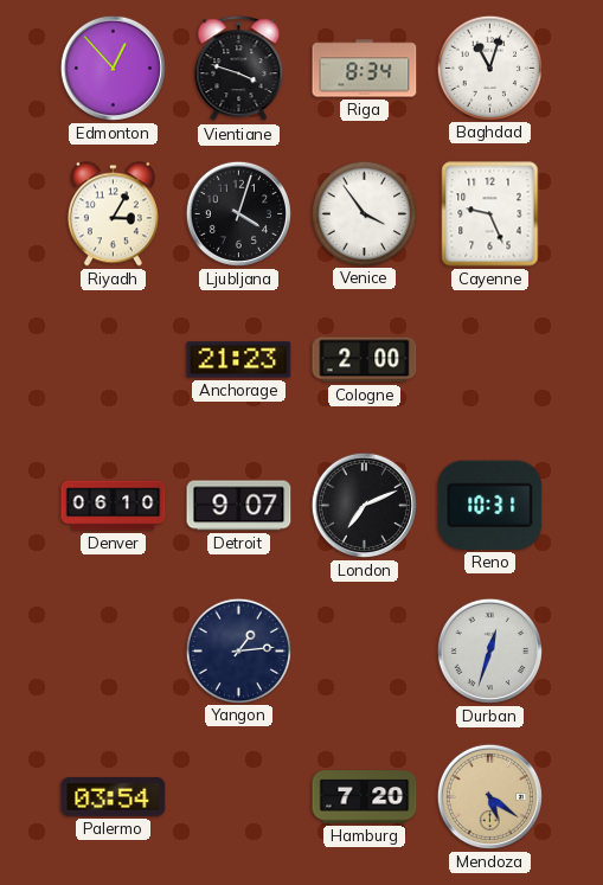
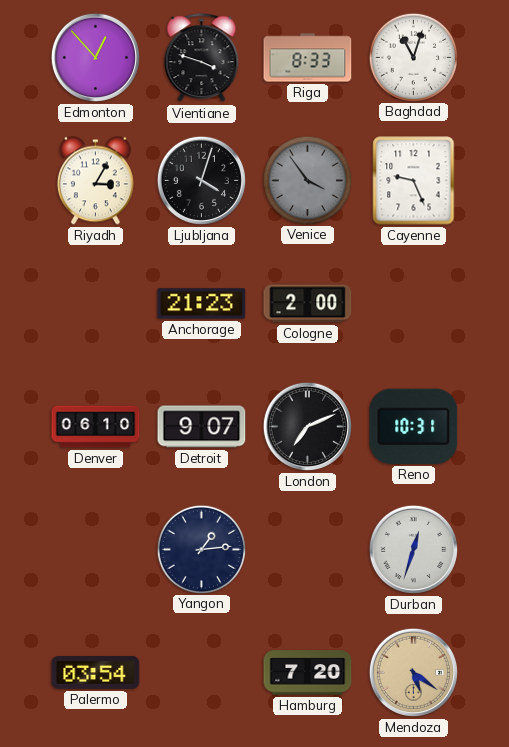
Riga: 8:34 -> 8:33
Venice dial: white -> grey
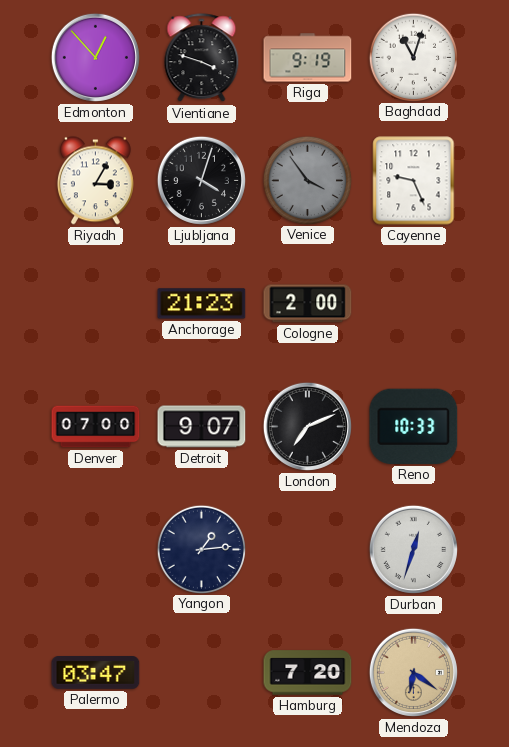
Riga: 8:33 -> 9:19
Denver: 06:10 -> 07:00
Reno: 10:31 -> 10:33
Palermo: 03:54 -> 03:47
Mendoza: 5:21 -> 6:21
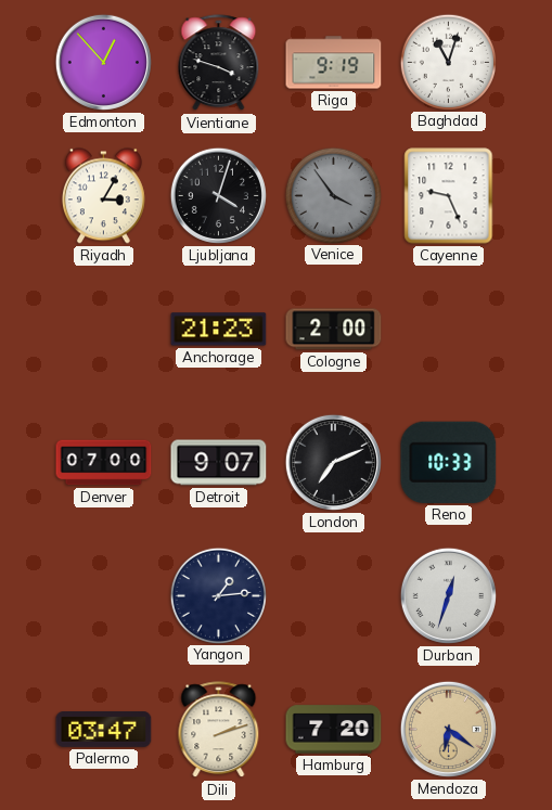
Dili: none -> 2:12
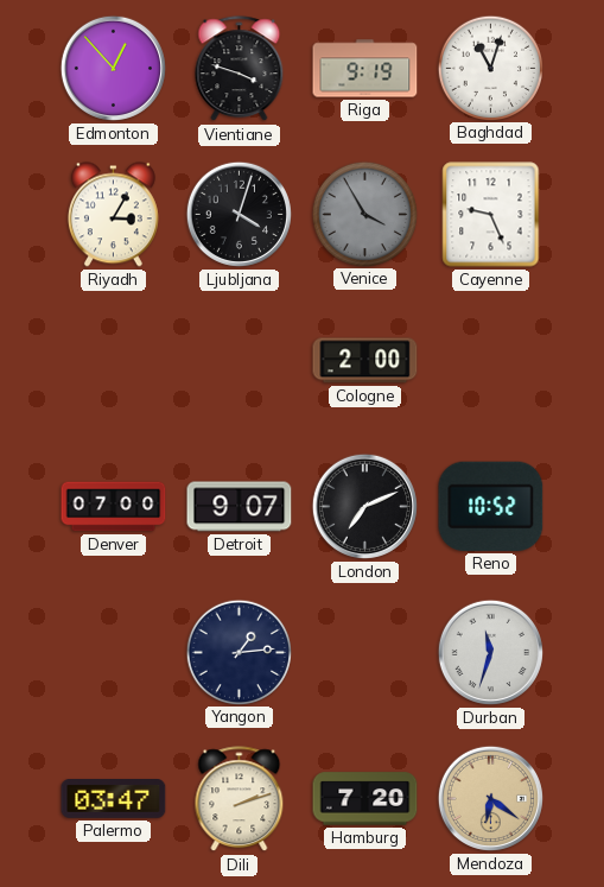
Venice: 3:54 -> 3:55
Anchorage: 21:23 -> none
Reno: 10:33 -> 10:52
Durban: 12:33 -> 11:33
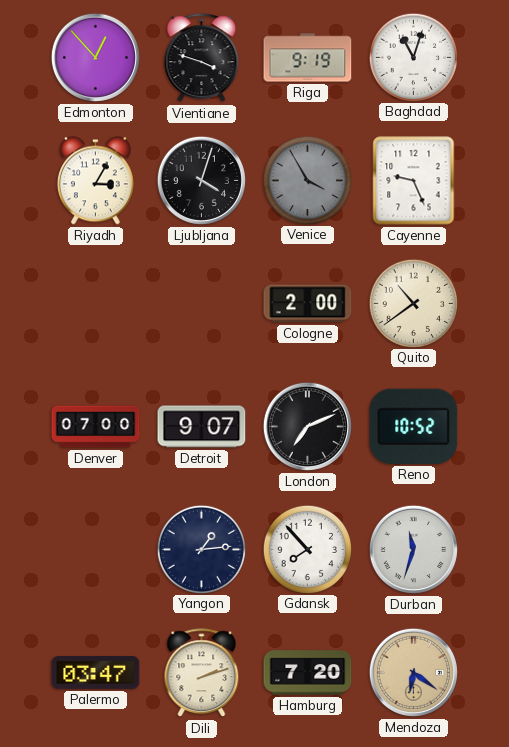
Quito: none -> 10:39
Gdansk: none -> 7:53
